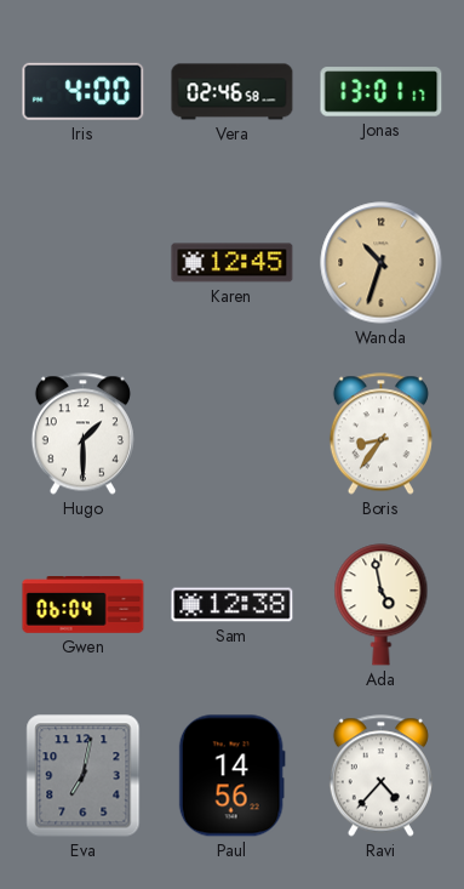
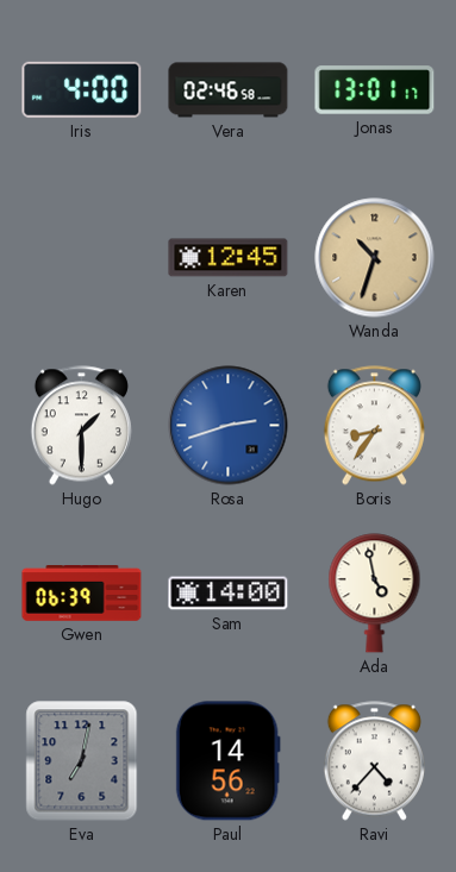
Rosa: none -> 2:42
Gwen: 06:04 -> 06:39
Sam: 12:38 -> 14:00
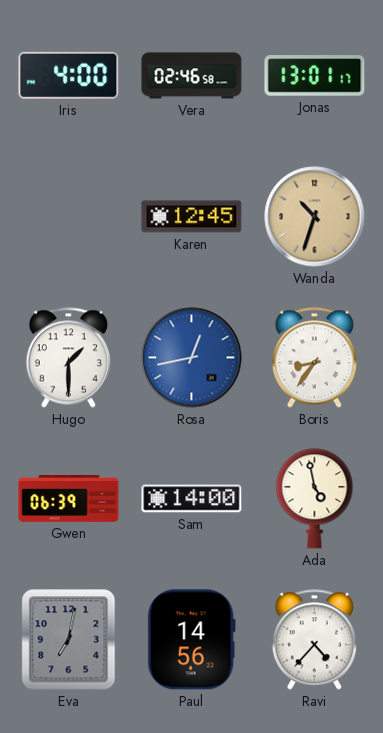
Rosa: 2:42 -> 12:43
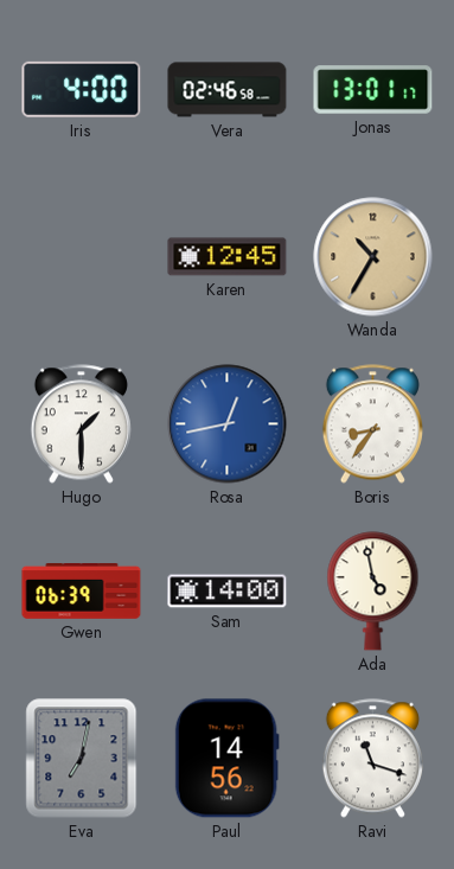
Wanda: 10:33 -> 10:35
Ravi: 4:37 -> 11:18
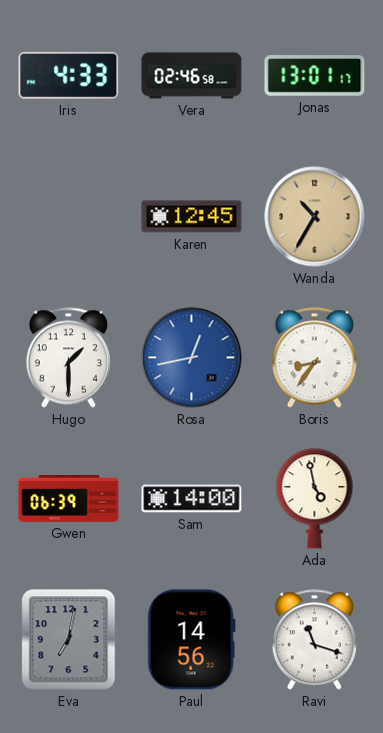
Iris: 4:00 -> 4:33
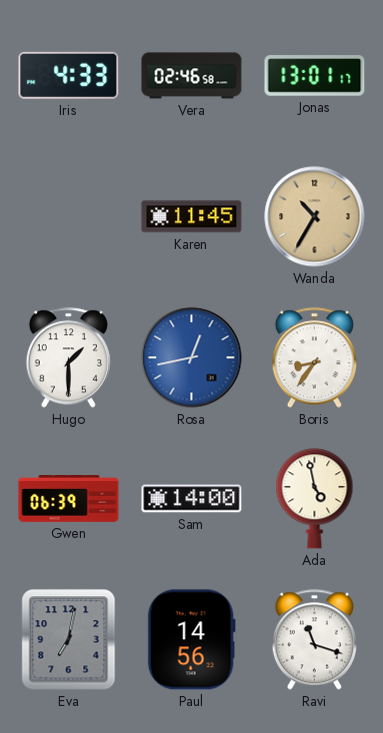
Karen: 12:45 -> 11:45
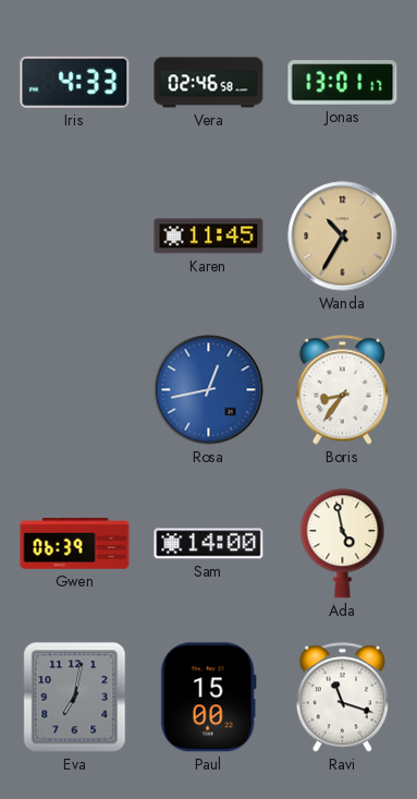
Hugo: 1:30 -> none
Paul: 14:56 -> 15:00
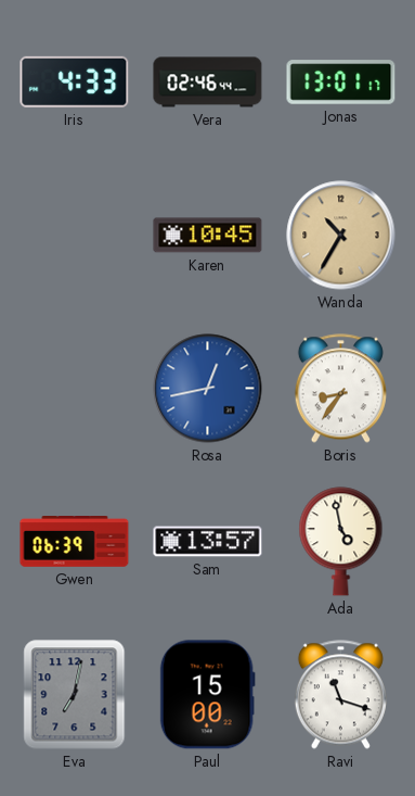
Vera: 02:46:58 -> 02:46:44
Karen: 11:45 -> 10:45
Sam: 14:00 -> 13:57
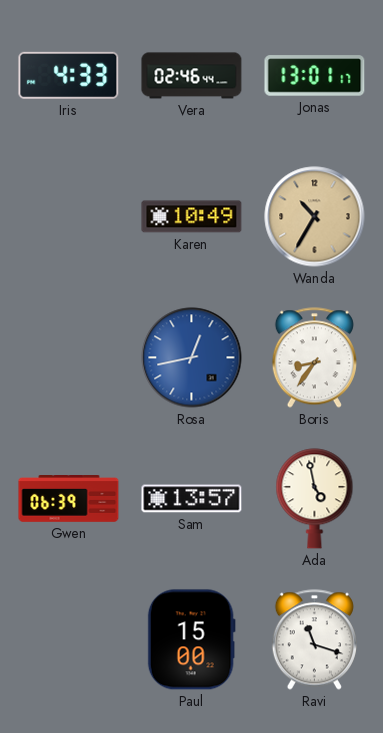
Karen: 10:45 -> 10:49
Eva: 7:02 -> none
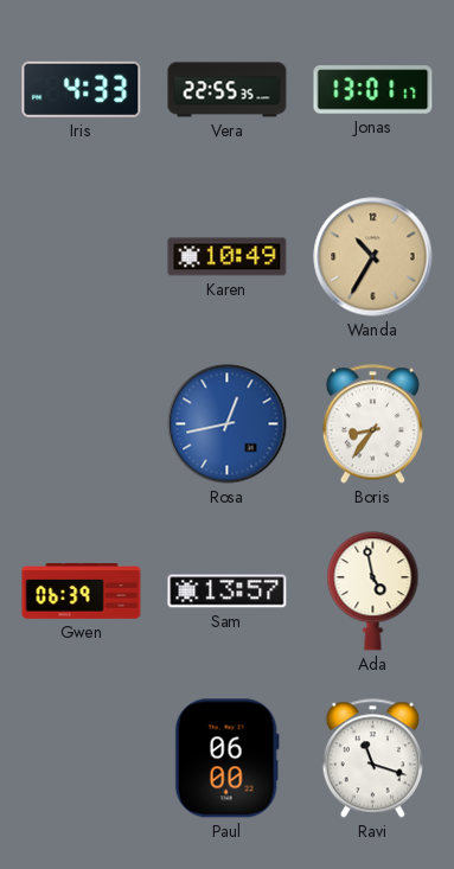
Vera: 02:46 -> 22:55
Paul: 15:00 -> 06:00
